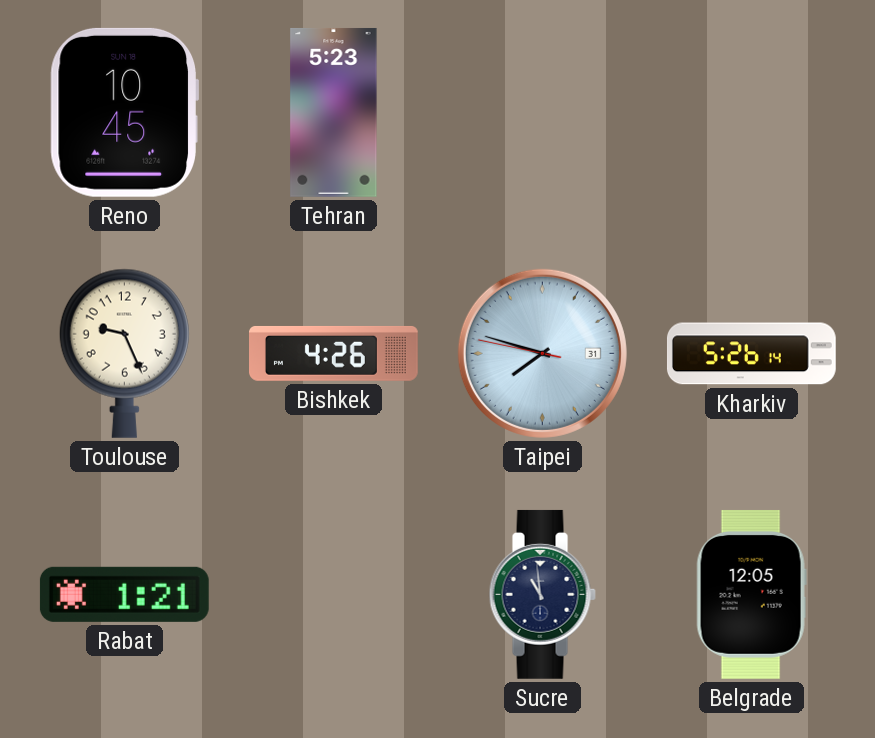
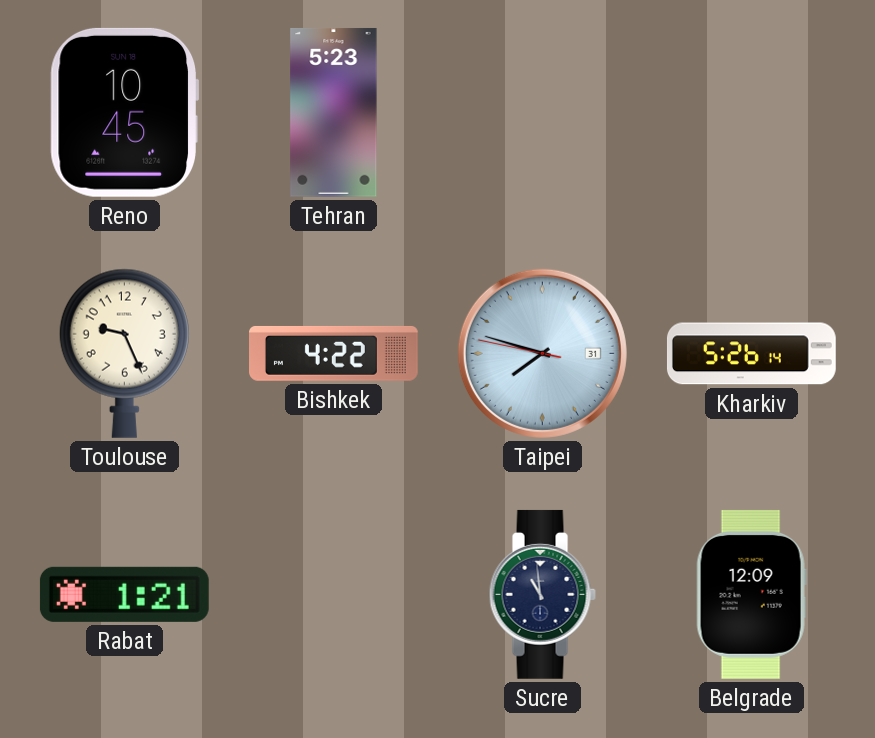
Bishkek: 4:26 -> 4:22
Belgrade: 12:05 -> 12:09
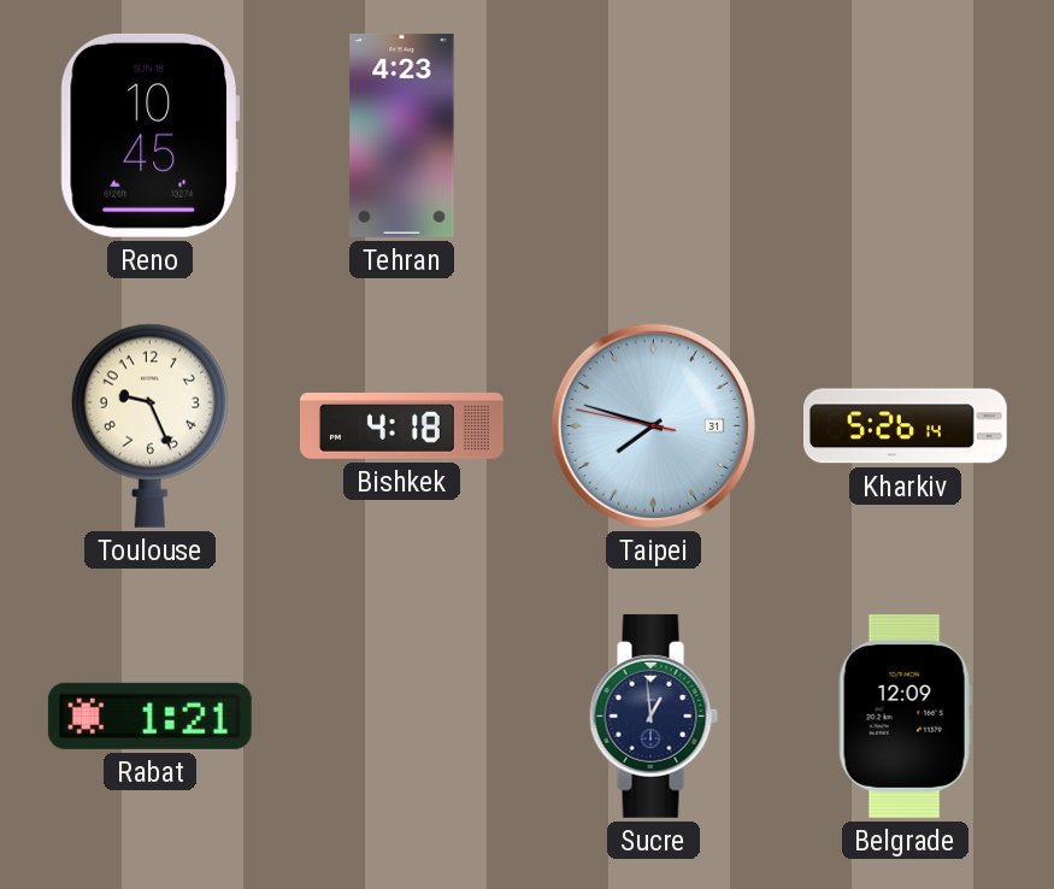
Tehran: 5:23 -> 4:23
Bishkek: 4:22 -> 4:18
Sucre: 10:59 -> 12:59
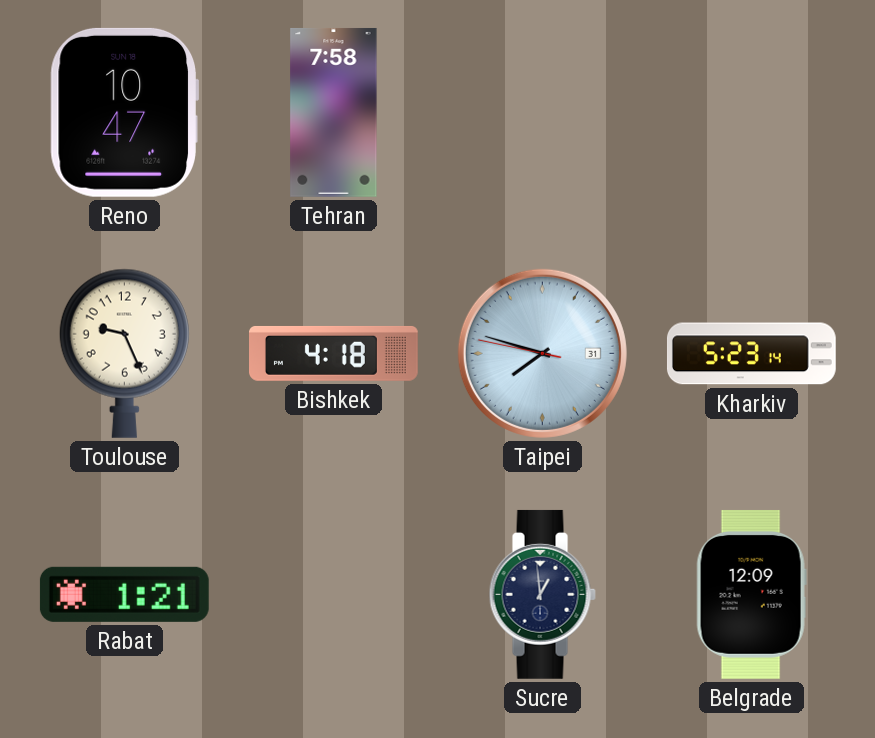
Reno: 10:45 -> 10:47
Tehran: 4:23 -> 7:58
Kharkiv: 5:26 -> 5:23
